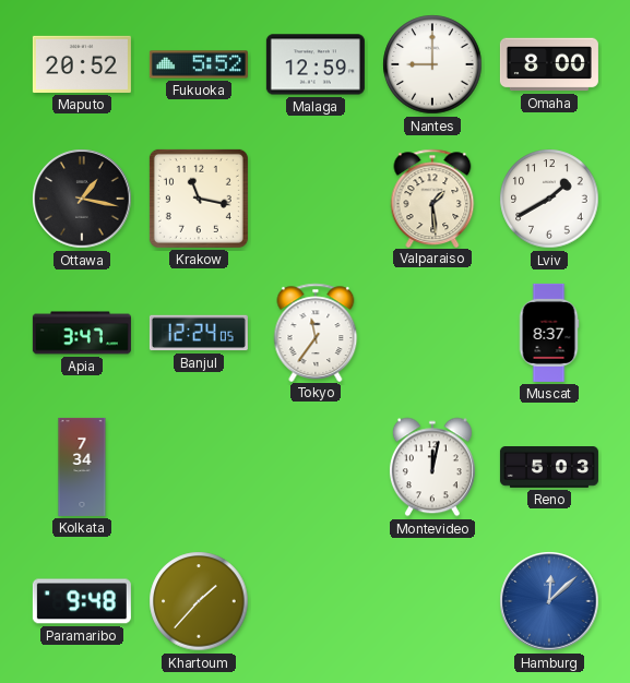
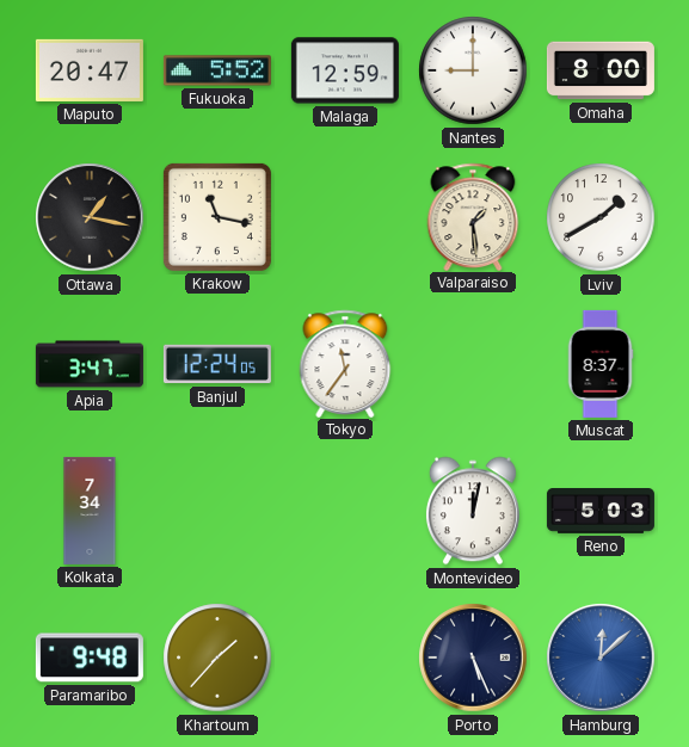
Maputo: 20:52 -> 20:47
Porto: none -> 5:26
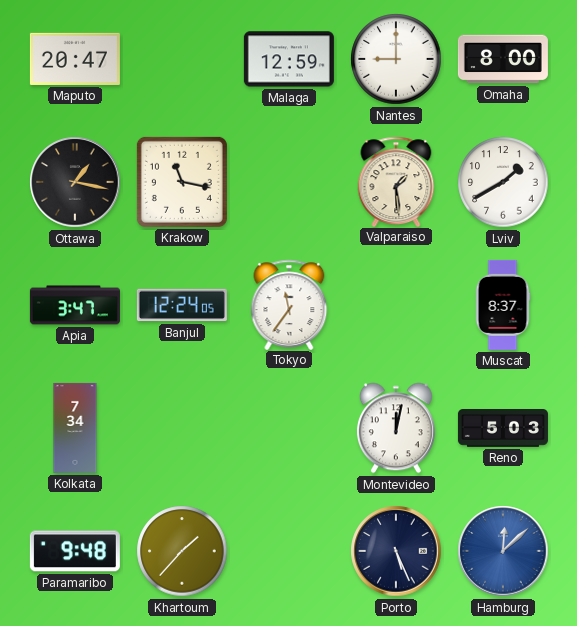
Fukuoka: 5:52 -> none
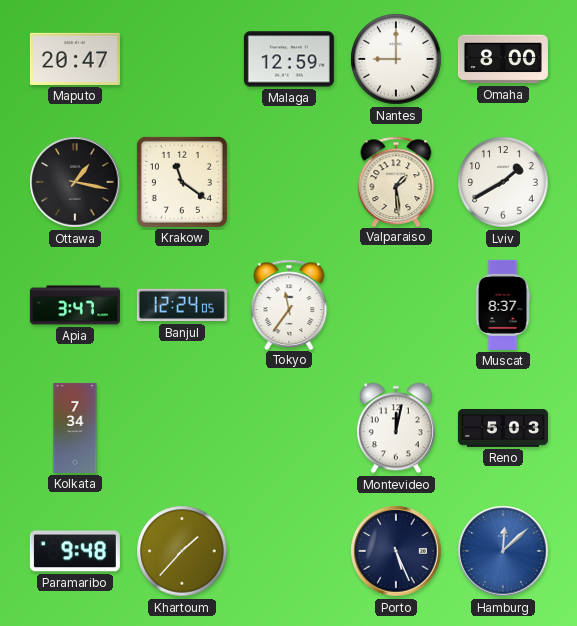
Krakow: 11:17 -> 11:21
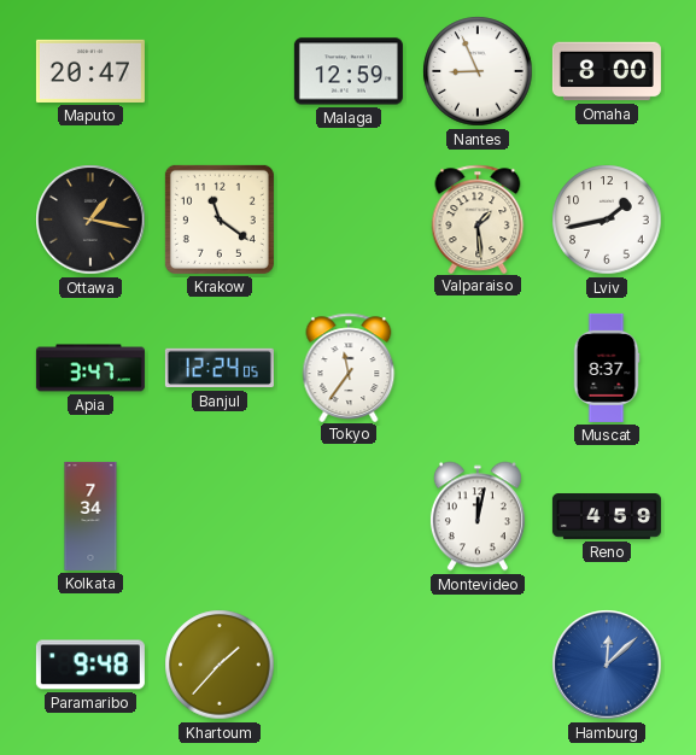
Nantes: 9:00 -> 8:56
Lviv: 1:40 -> 1:43
Reno: 5:03 -> 4:59
Porto: 5:26 -> none
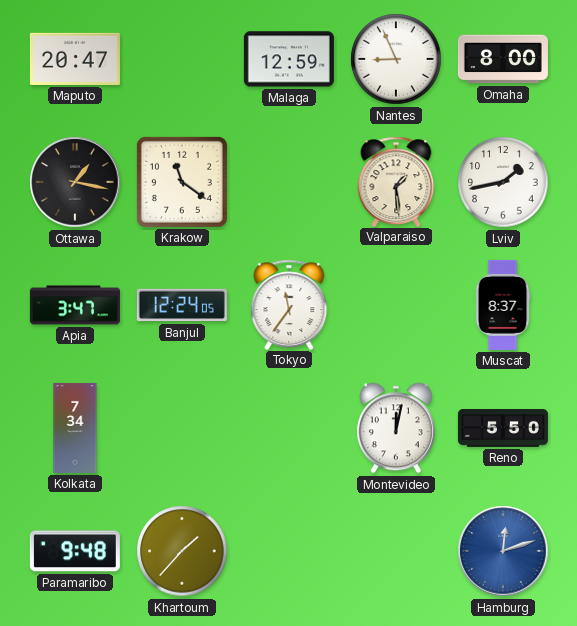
Reno: 4:59 -> 5:50
Hamburg: 12:08 -> 12:12
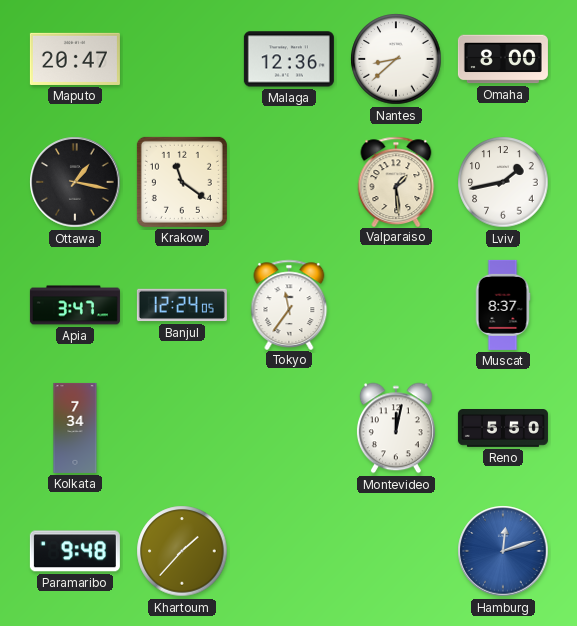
Malaga: 12:59 -> 12:36
Nantes: 8:56 -> 8:38
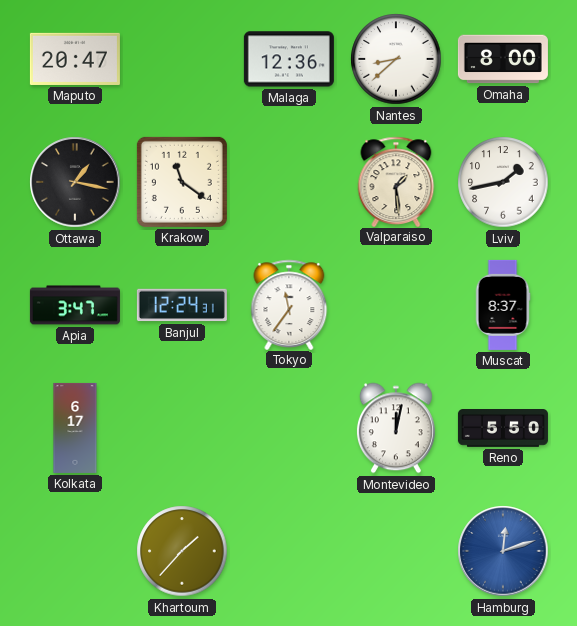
Banjul: 12:24:05 -> 12:24:31
Kolkata: 7:34 -> 6:17
Paramaribo: 9:48 -> none
